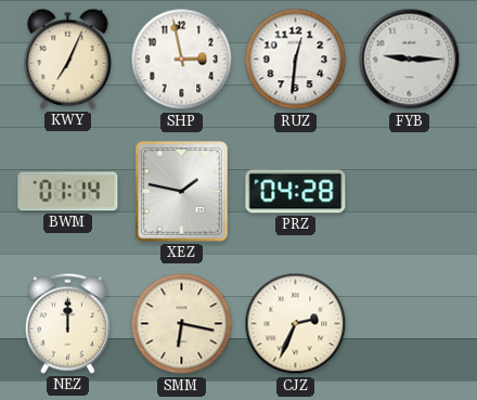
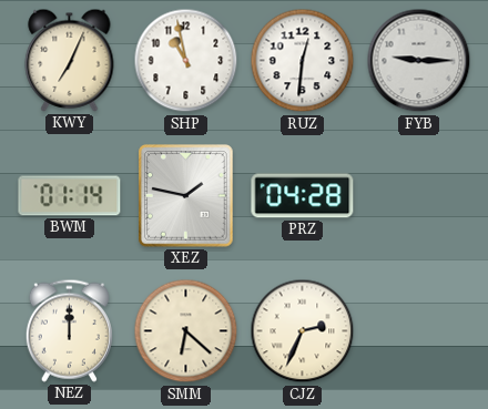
SHP: 2:58 -> 10:58
SMM: 6:17 -> 6:22
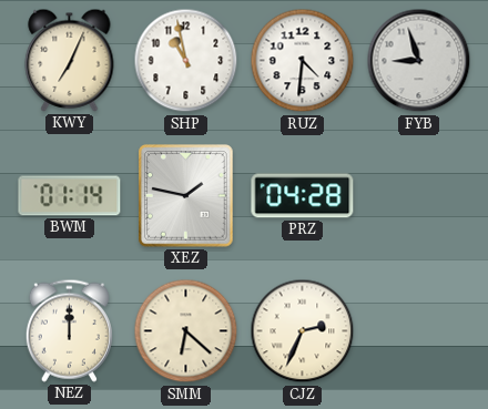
RUZ: 12:31 -> 4:31
FYB: 9:15 -> 8:57
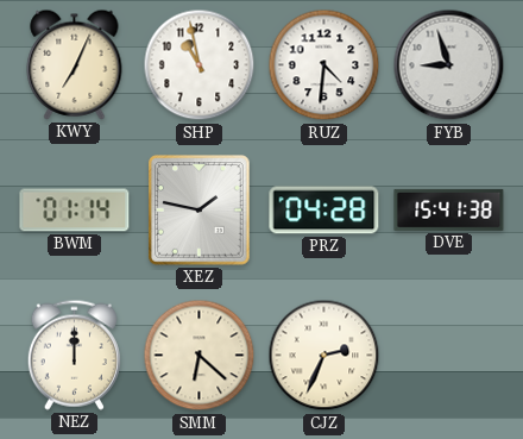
DVE: none -> 15:41
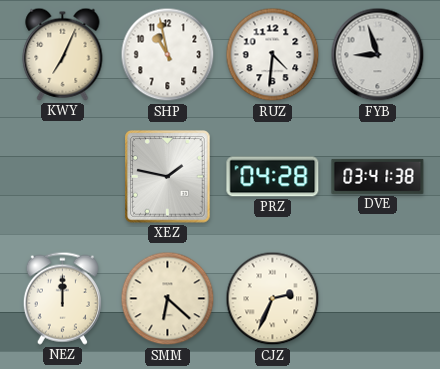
BWM: 01:14 -> none
DVE: 15:41 -> 03:41
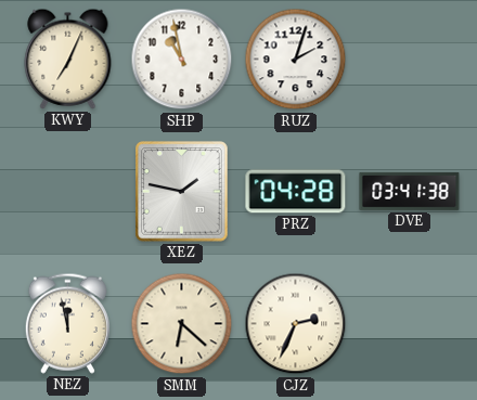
RUZ: 4:31 -> 2:03
FYB: 8:57 -> none
NEZ: 12:00 -> 11:58
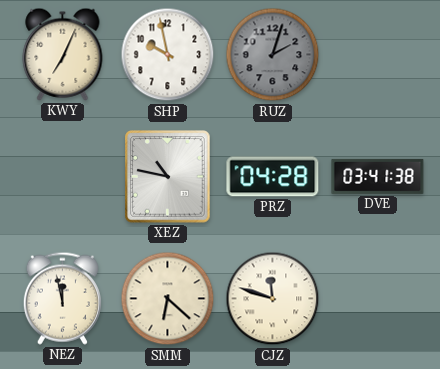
SHP: 10:58 -> 9:58
RUZ dial: white -> grey
XEZ: 1:47 -> 10:47
CJZ: 2:34 -> 11:48
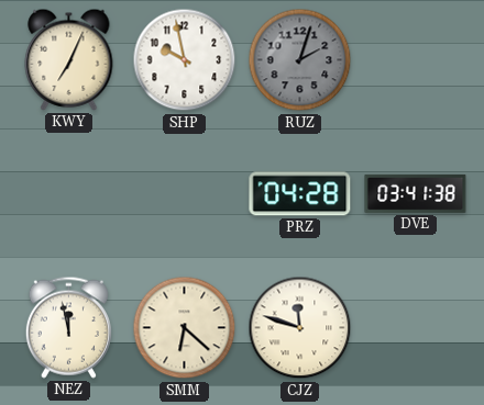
XEZ: 10:47 -> none
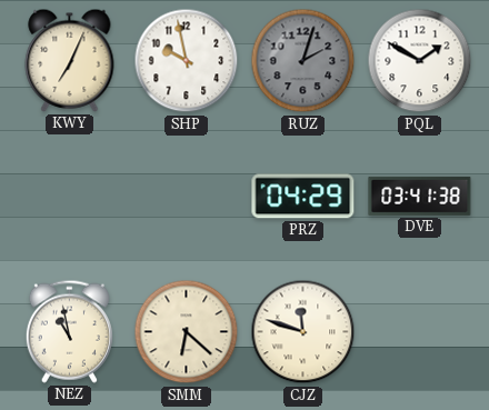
PQL: none -> 1:50
PRZ: 04:28 -> 04:29
NEZ: 11:58 -> 10:58
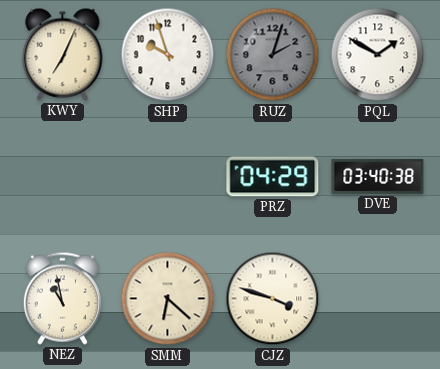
SHP: 9:58 -> 9:57
DVE: 03:41 -> 03:40
CJZ: 11:48 -> 3:48
